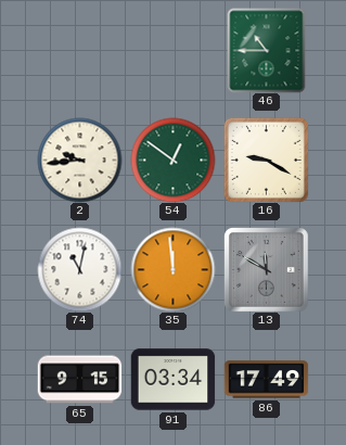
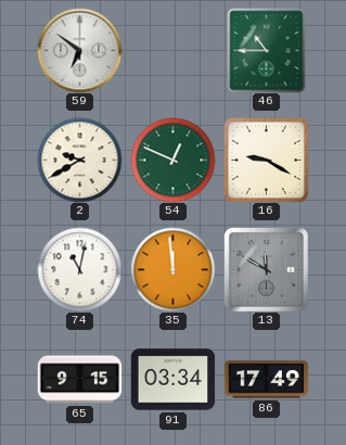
59: none -> 6:51
2: 9:44 -> 9:40
54: 12:51 -> 12:49
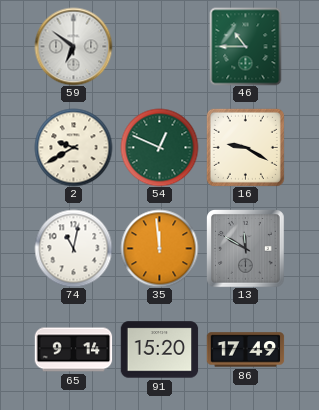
65: 9:15 -> 9:14
91: 03:34 -> 15:20
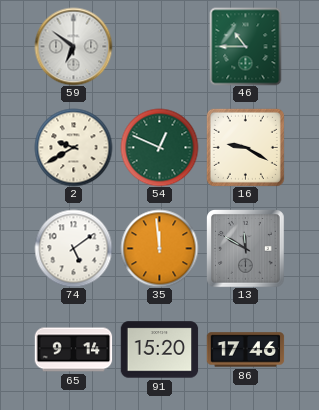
74: 11:02 -> 5:09
86: 17:49 -> 17:46
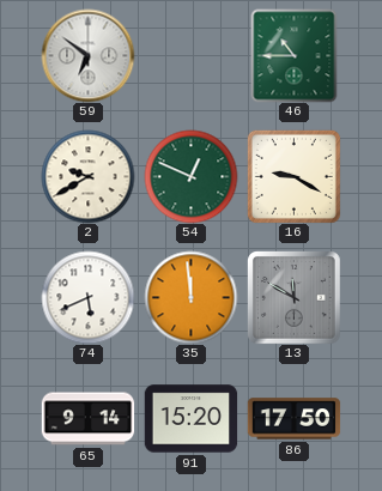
74: 5:09 -> 5:41
86: 17:46 -> 17:50
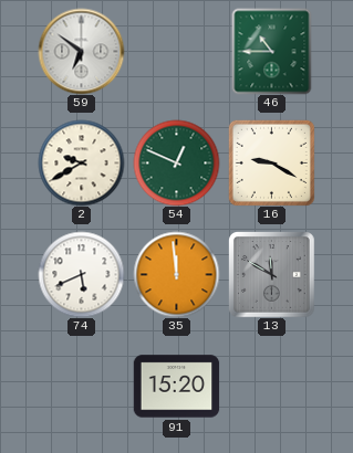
65: 9:14 -> none
86: 17:50 -> none
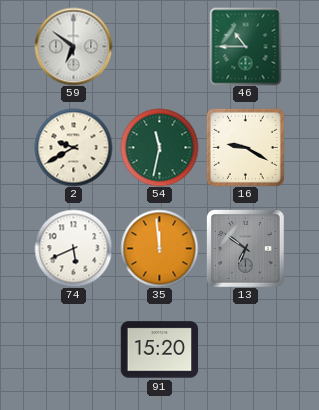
54: 12:49 -> 11:32
13: 11:50 -> 6:51
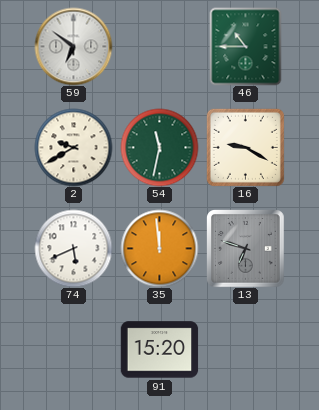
13: 6:51 -> 6:48
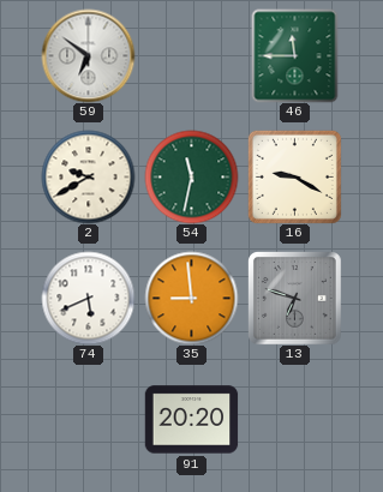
46: 10:45 -> 11:45
35: 11:59 -> 8:59
91: 15:20 -> 20:20
